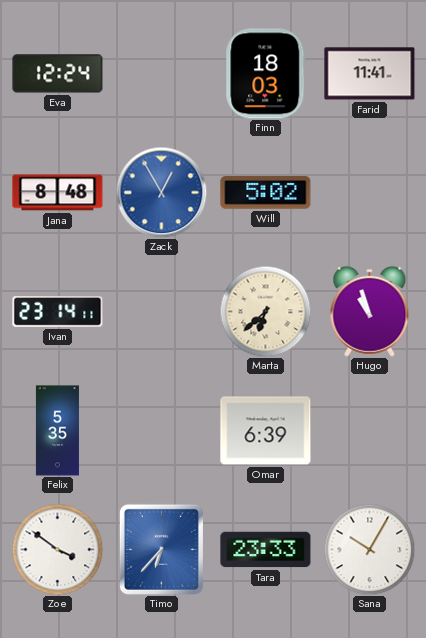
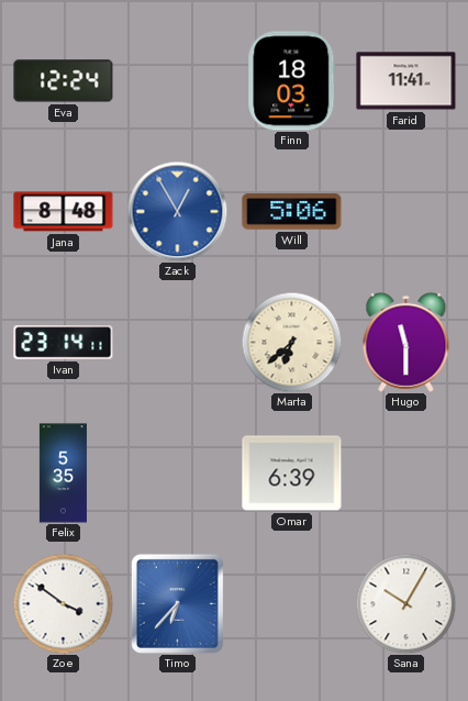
Will: 5:02 -> 5:06
Hugo: 10:57 -> 11:30
Tara: 23:33 -> none
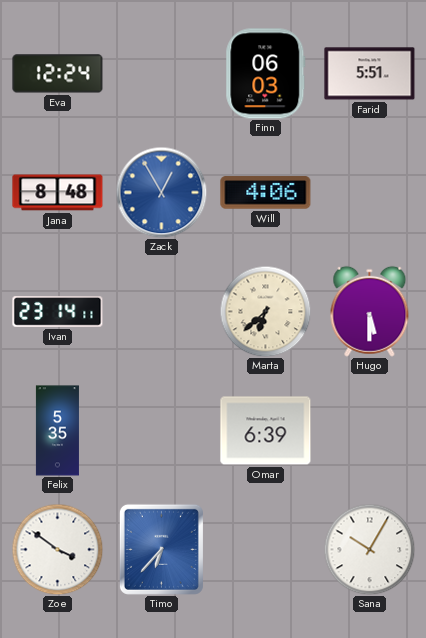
Finn: 18:03 -> 06:03
Farid: 11:41 -> 5:51
Will: 5:06 -> 4:06
Hugo: 11:30 -> 5:30
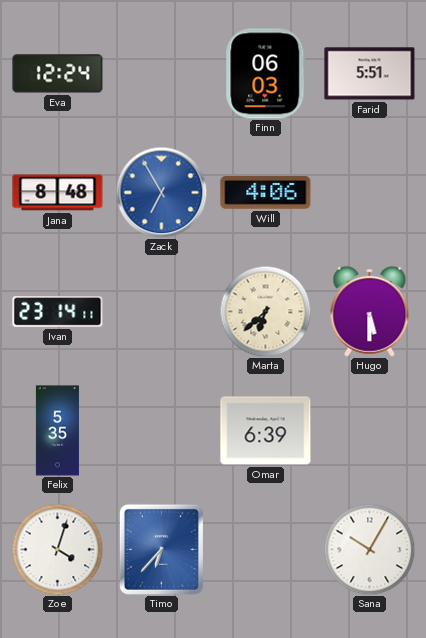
Zack: 12:55 -> 6:55
Zoe: 3:51 -> 4:03
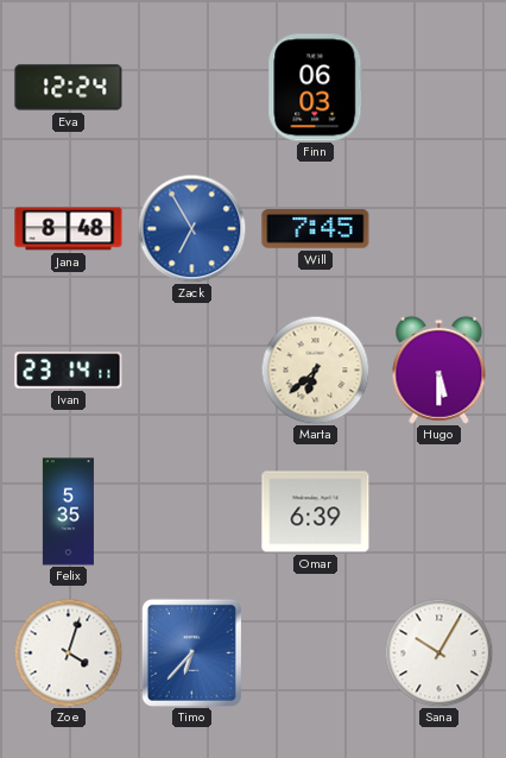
Farid: 5:51 -> none
Will: 4:06 -> 7:45
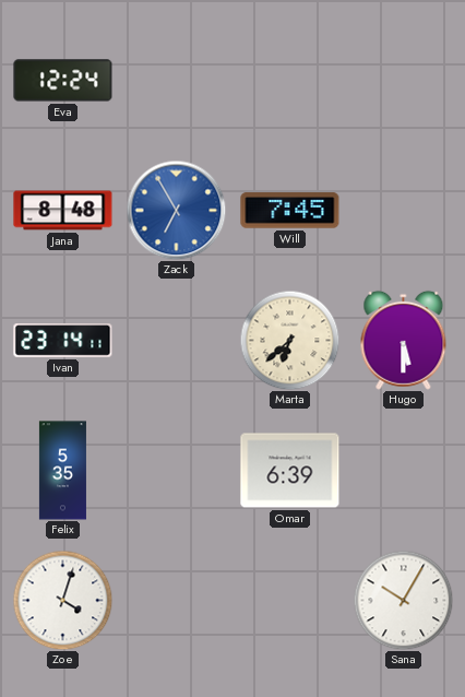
Finn: 06:03 -> none
Timo: 6:37 -> none
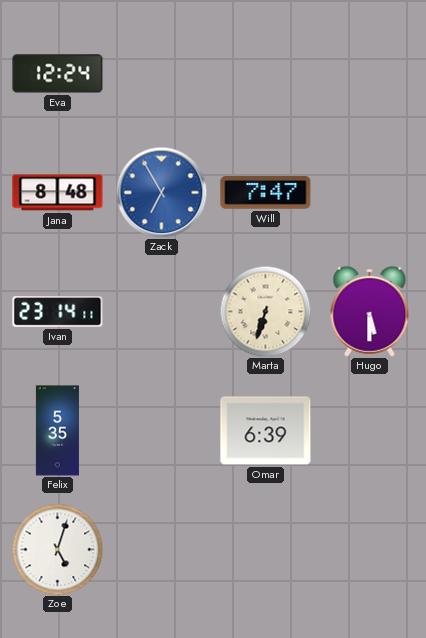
Will: 7:45 -> 7:47
Marta: 6:38 -> 6:33
Zoe: 4:03 -> 5:03
Sana: 10:05 -> none
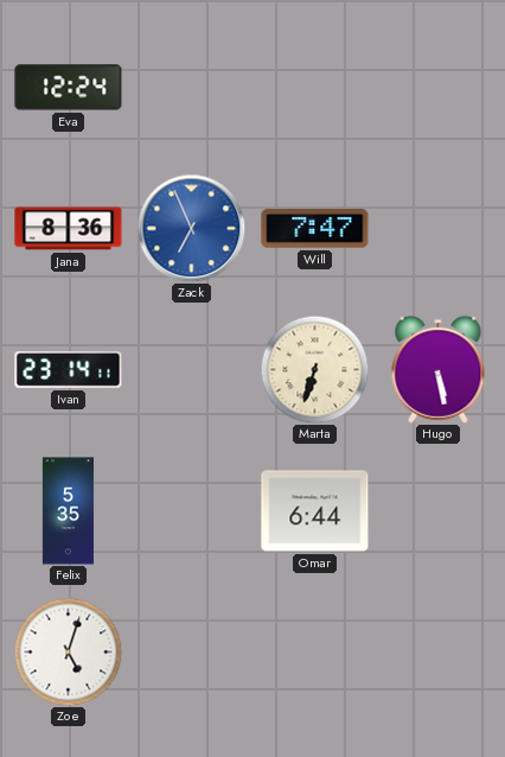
Jana: 8:48 -> 8:36
Zack: 6:55 -> 6:56
Hugo: 5:30 -> 5:28
Omar: 6:39 -> 6:44
